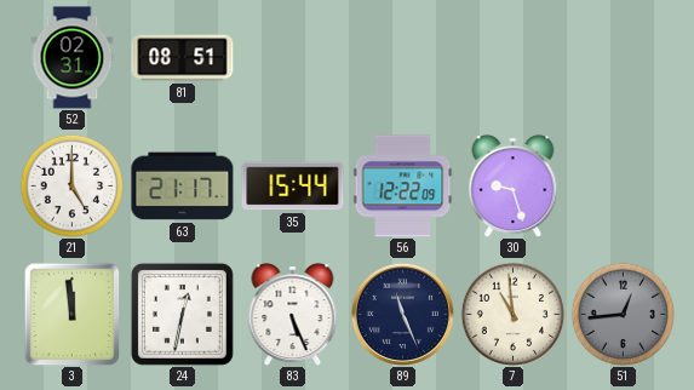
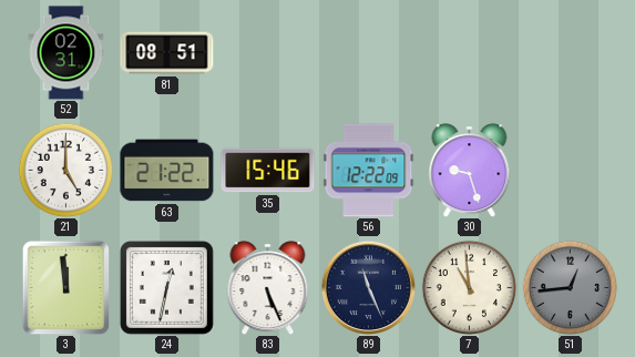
63: 21:17 -> 21:22
35: 15:44 -> 15:46
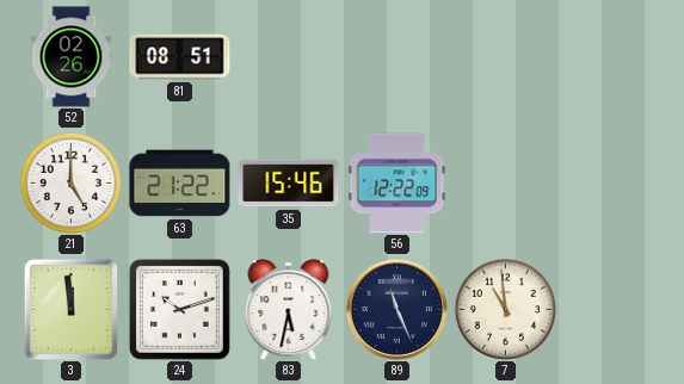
52: 02:31 -> 02:26
30: 9:27 -> none
24: 12:32 -> 10:12
83: 5:26 -> 5:32
51: 12:44 -> none
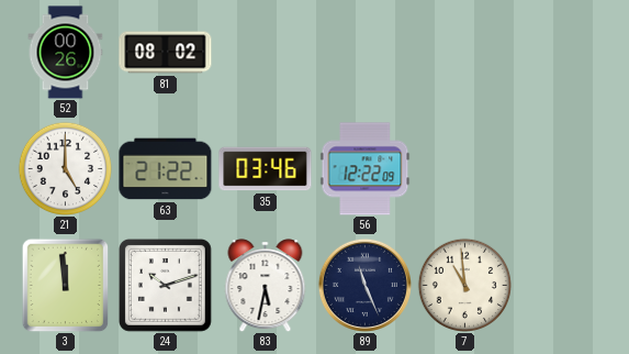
52: 02:26 -> 00:26
81: 08:51 -> 08:02
35: 15:46 -> 03:46
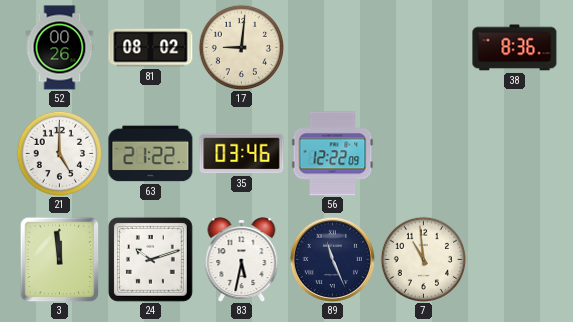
17: none -> 9:01
38: none -> 8:36
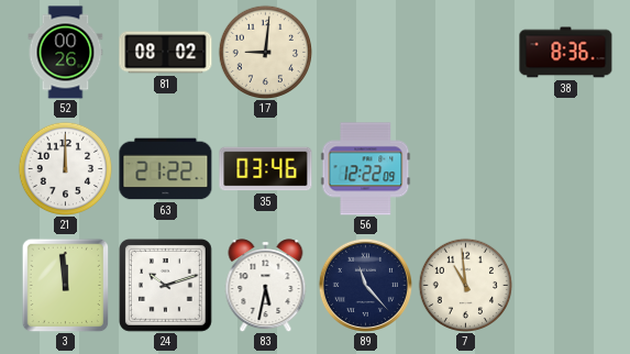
21: 5:00 -> 12:00
89: 11:26 -> 11:23
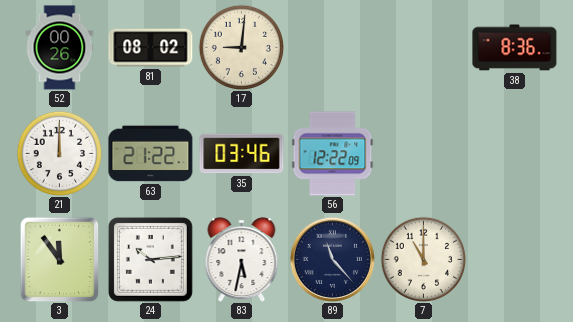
3: 11:59 -> 11:54
24: 10:12 -> 10:14
7: 10:59 -> 11:00
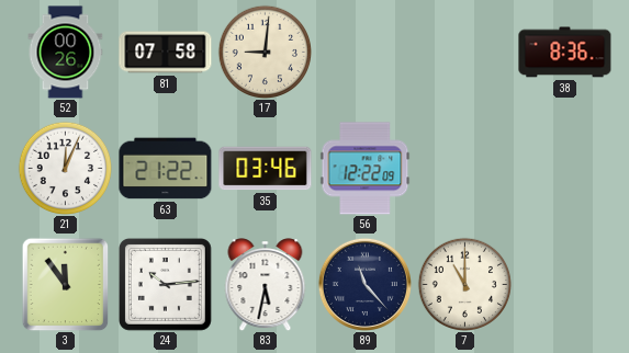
81: 08:02 -> 07:58
21: 12:00 -> 12:04
